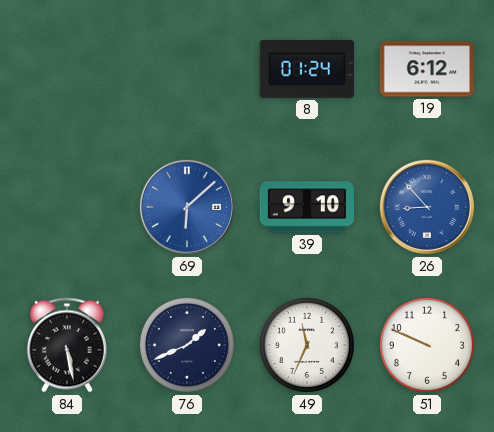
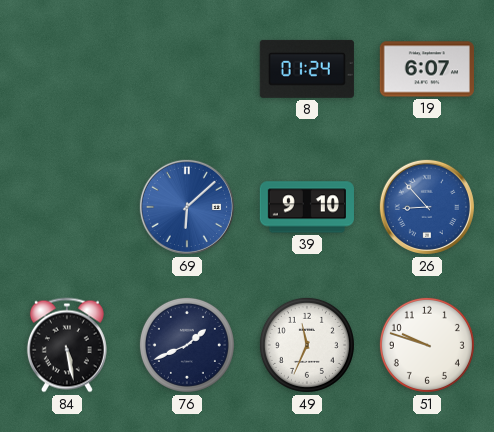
19: 6:12 -> 6:07
51: 9:49 -> 9:48
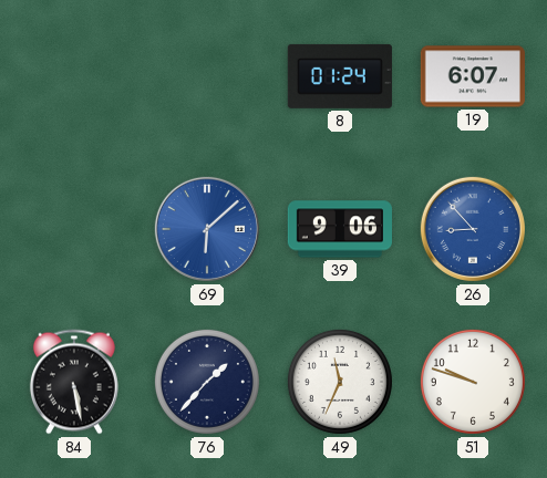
39: 9:10 -> 9:06
76: 1:41 -> 1:37
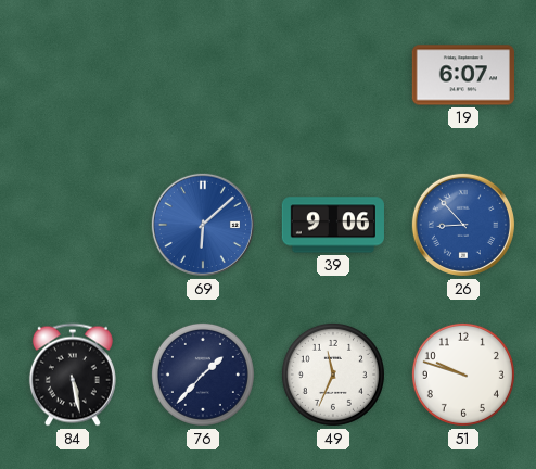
8: 01:24 -> none
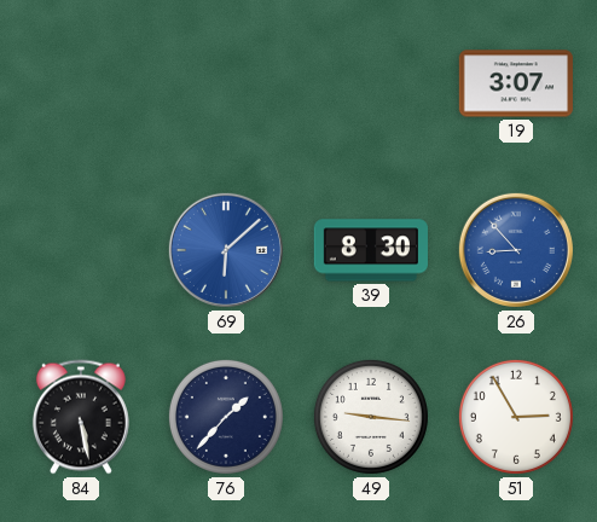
19: 6:07 -> 3:07
39: 9:06 -> 8:30
49: 11:34 -> 9:16
51: 9:48 -> 2:55
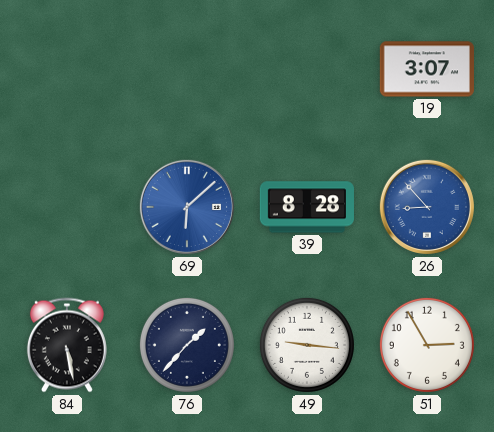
39: 8:30 -> 8:28
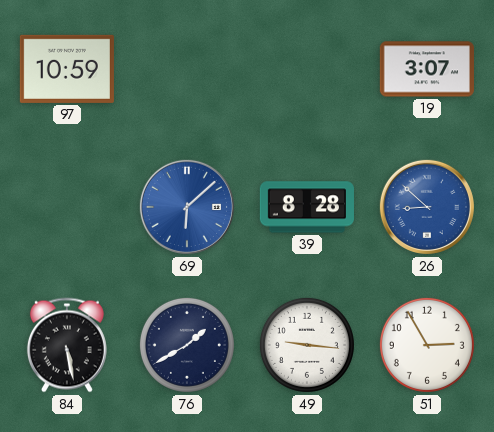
97: none -> 10:59
26: 8:53 -> 8:52
76: 1:37 -> 1:40
